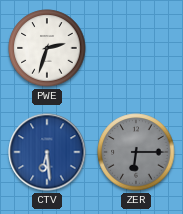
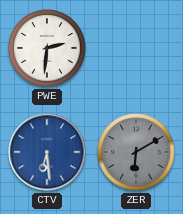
PWE: 2:33 -> 2:31
ZER: 6:15 -> 6:10
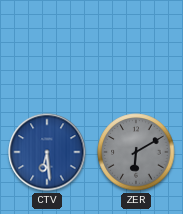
PWE: 2:31 -> none
